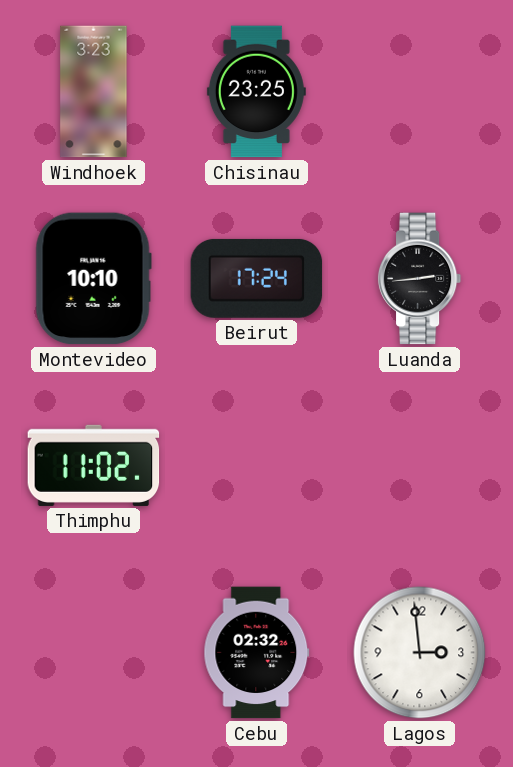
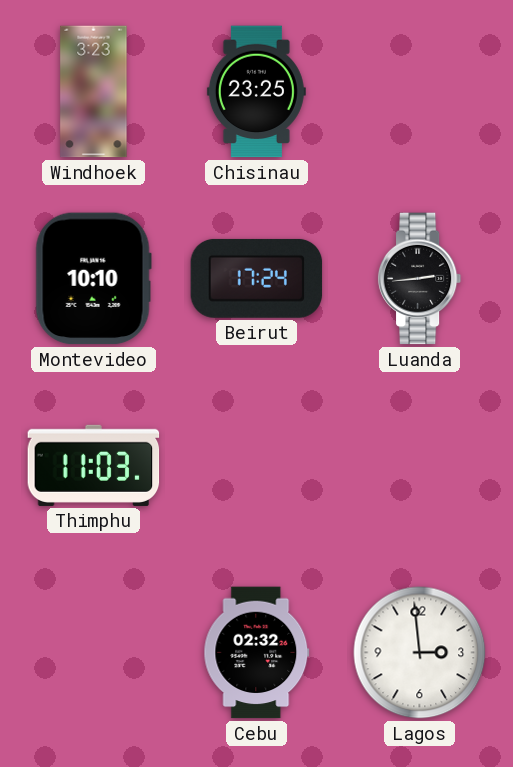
Thimphu: 11:02 -> 11:03
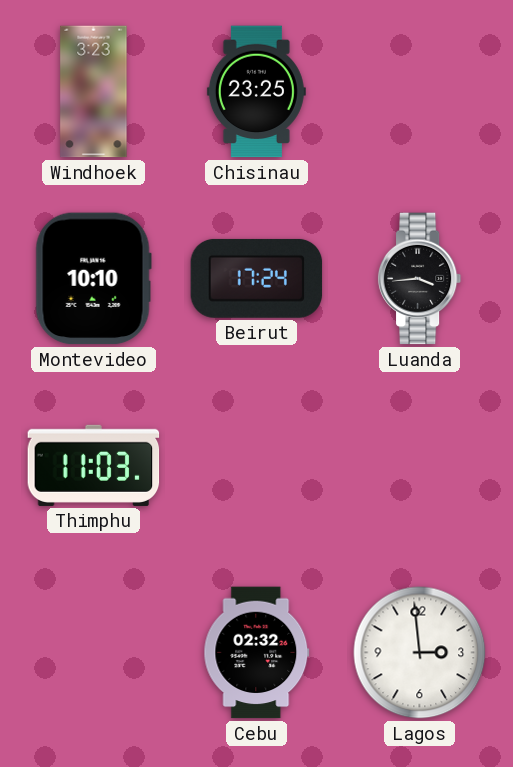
Luanda: 2:44 -> 3:44
